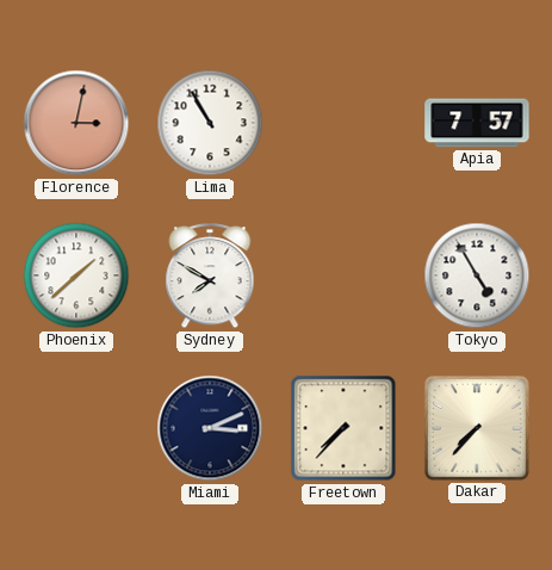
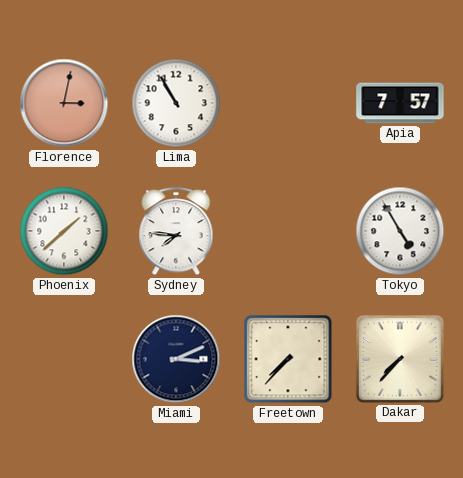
Sydney: 7:50 -> 7:46
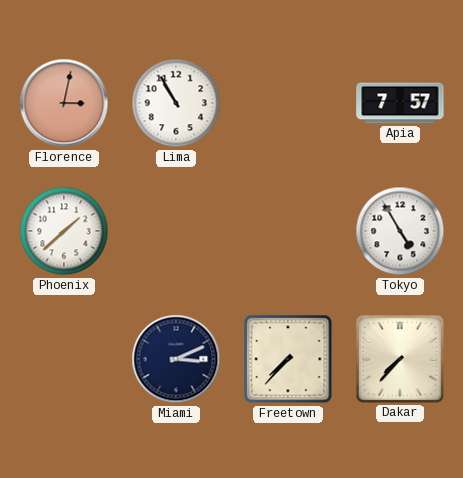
Sydney: 7:46 -> none
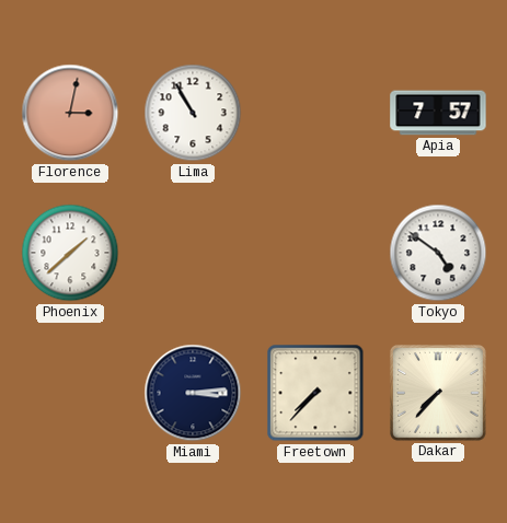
Tokyo: 4:55 -> 4:51
Miami: 3:11 -> 3:14
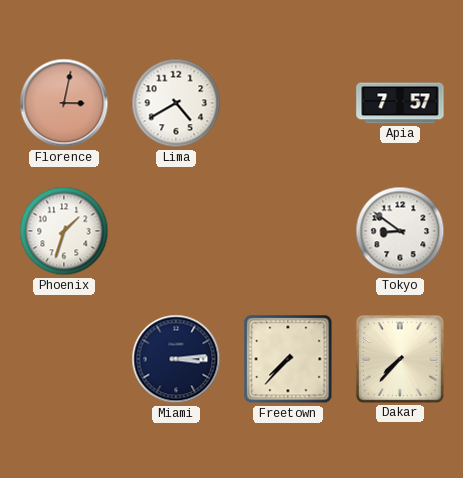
Lima: 10:55 -> 4:40
Phoenix: 1:38 -> 1:33
Tokyo: 4:51 -> 8:51
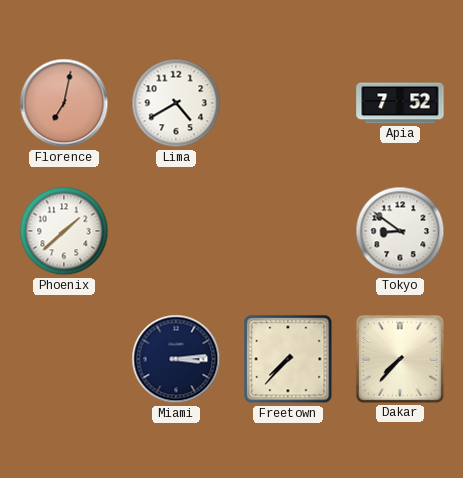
Florence: 3:02 -> 7:02
Apia: 7:57 -> 7:52
Phoenix: 1:33 -> 1:38
